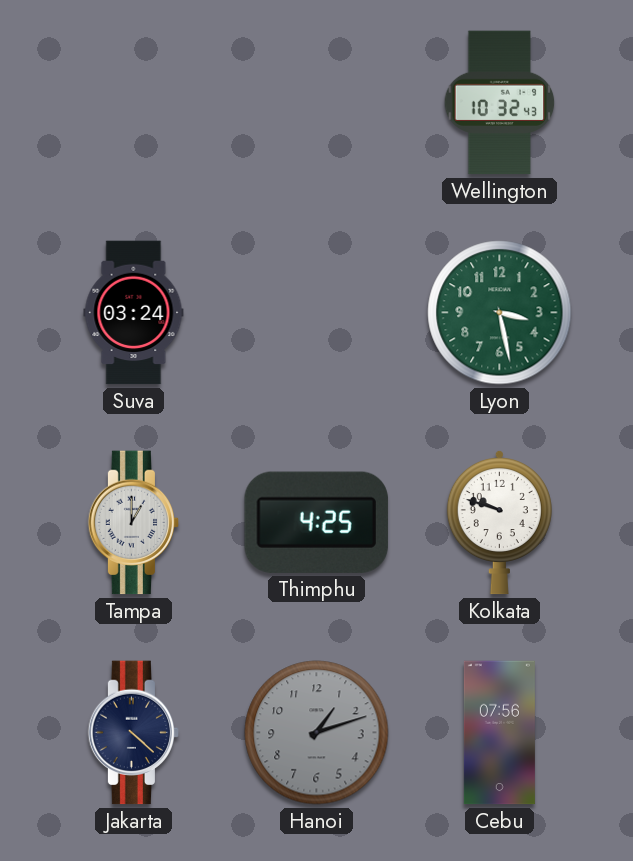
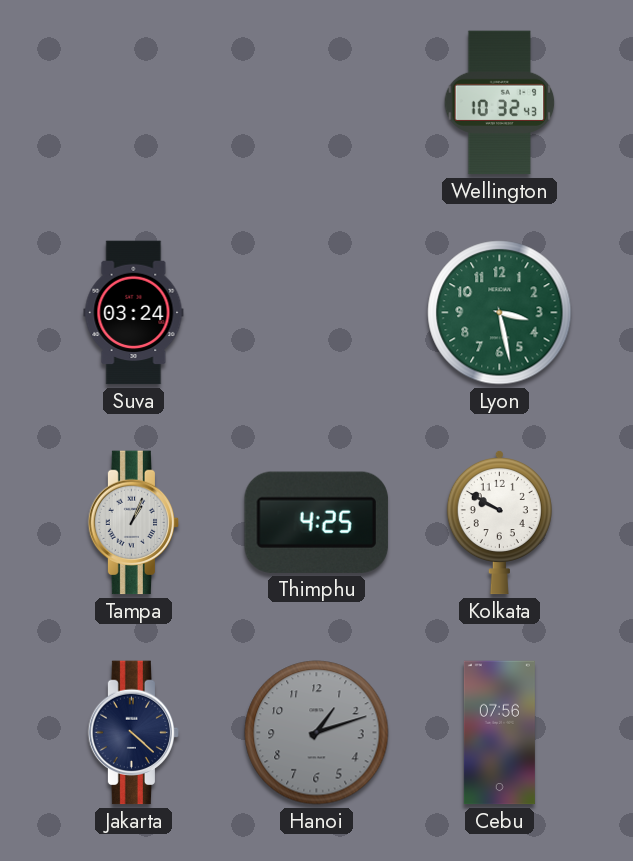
Tampa: 1:00 -> 1:04
Kolkata: 9:48 -> 9:50
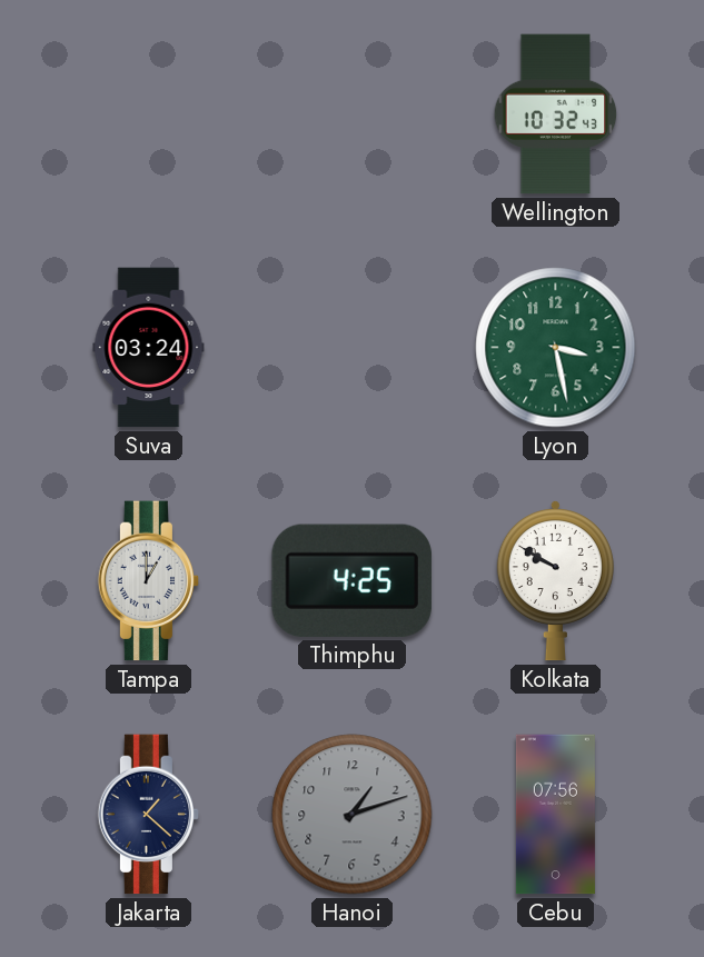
Tampa: 1:04 -> 1:00
Jakarta: 4:22 -> 1:22
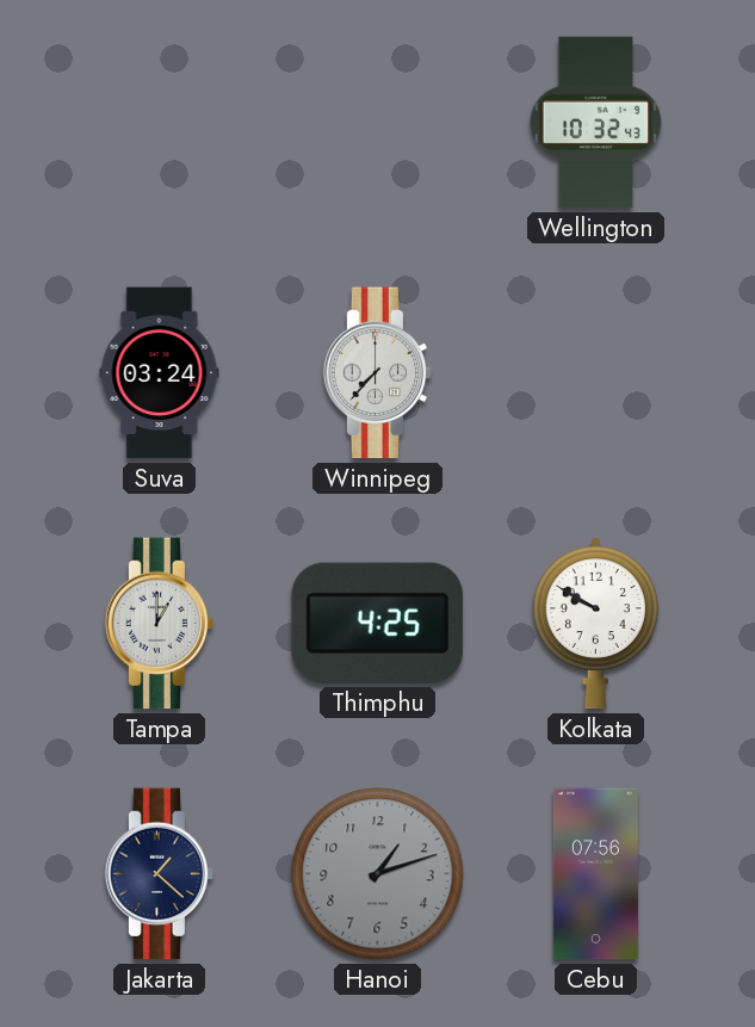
Winnipeg: none -> 7:37
Lyon: 3:28 -> none
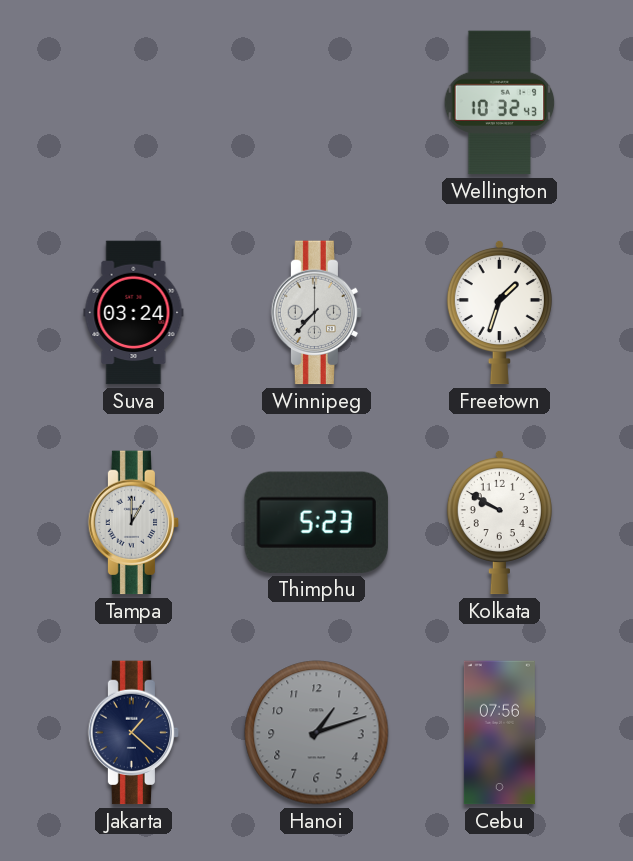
Freetown: none -> 1:33
Thimphu: 4:25 -> 5:23
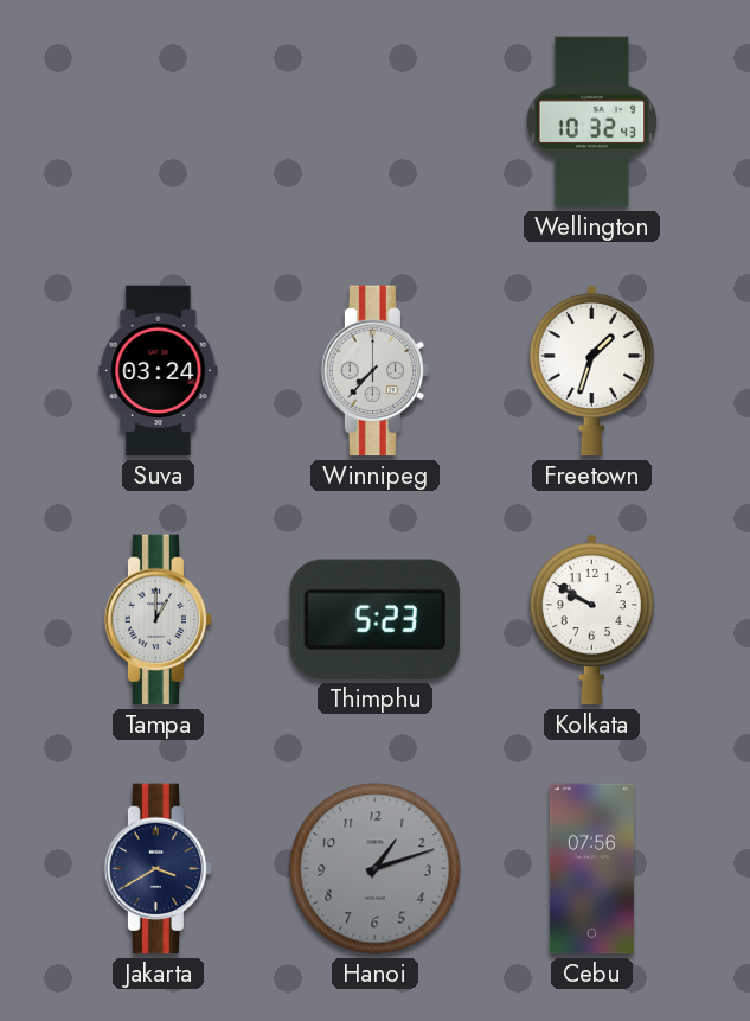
Jakarta: 1:22 -> 3:40
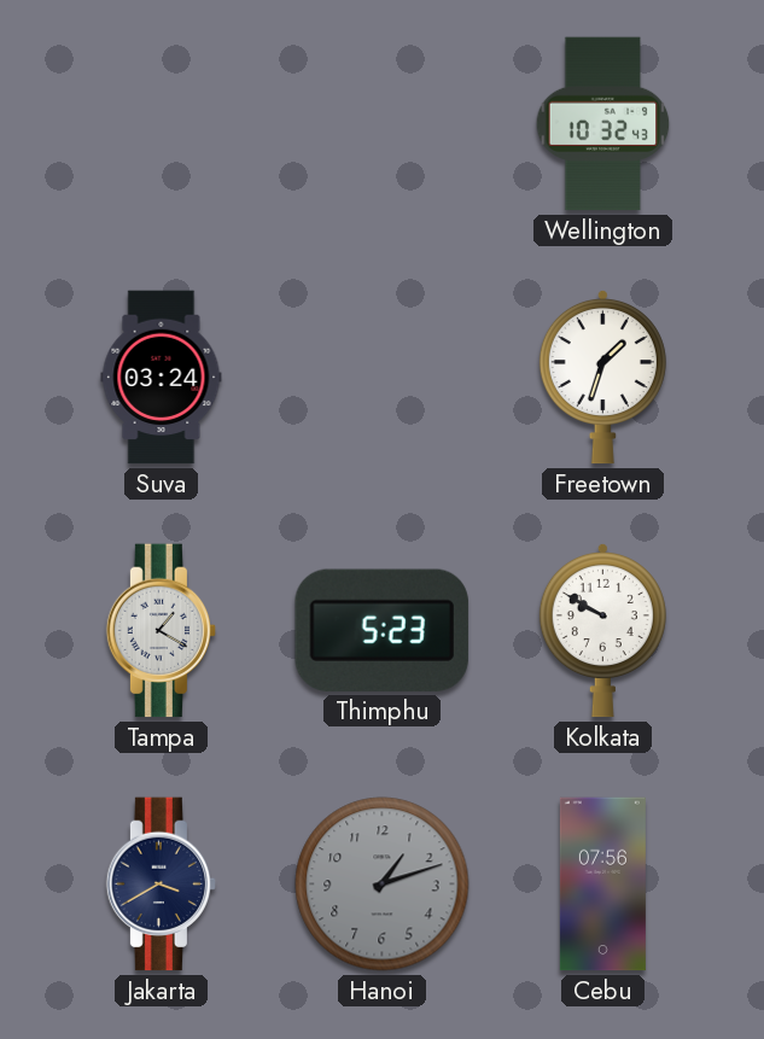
Winnipeg: 7:37 -> none
Tampa: 1:00 -> 1:20
